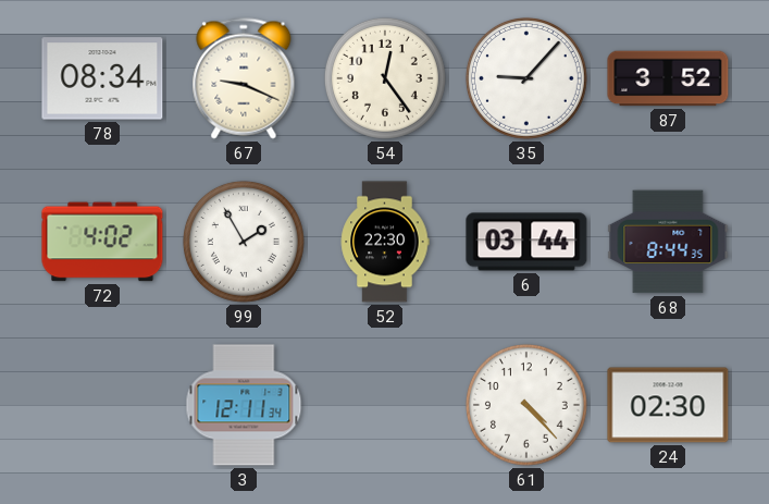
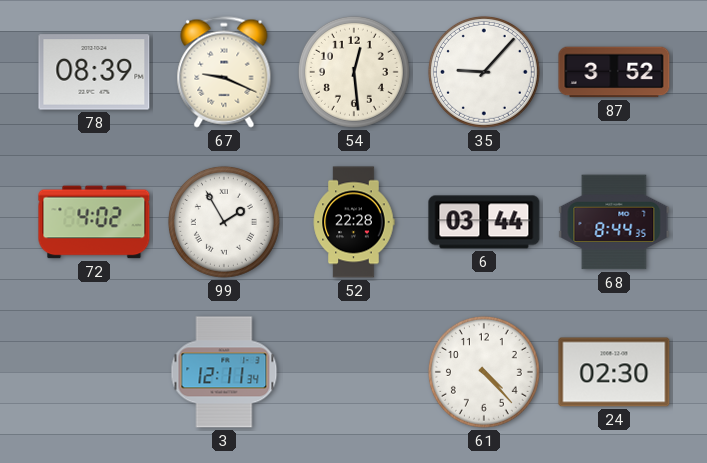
78: 08:34 -> 08:39
54: 12:24 -> 12:29
52: 22:30 -> 22:28
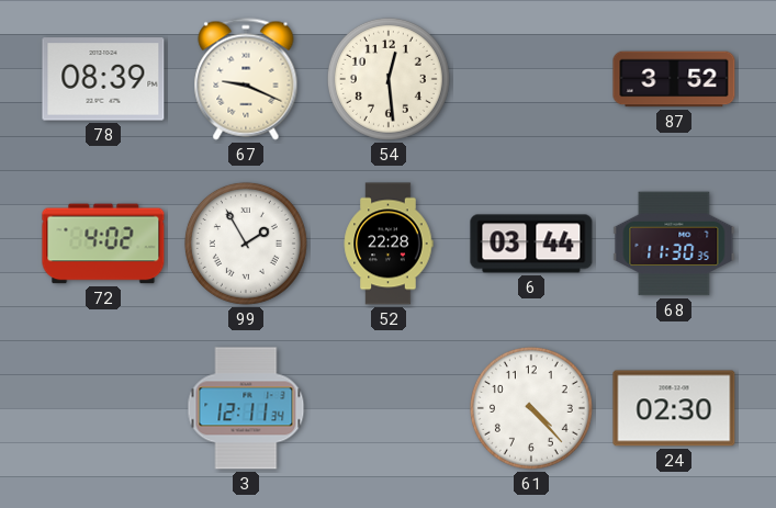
35: 9:07 -> none
68: 8:44 -> 11:30
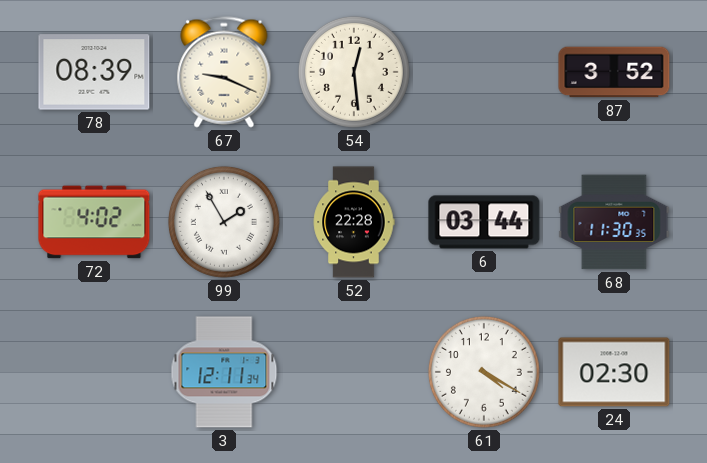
61: 4:23 -> 4:20
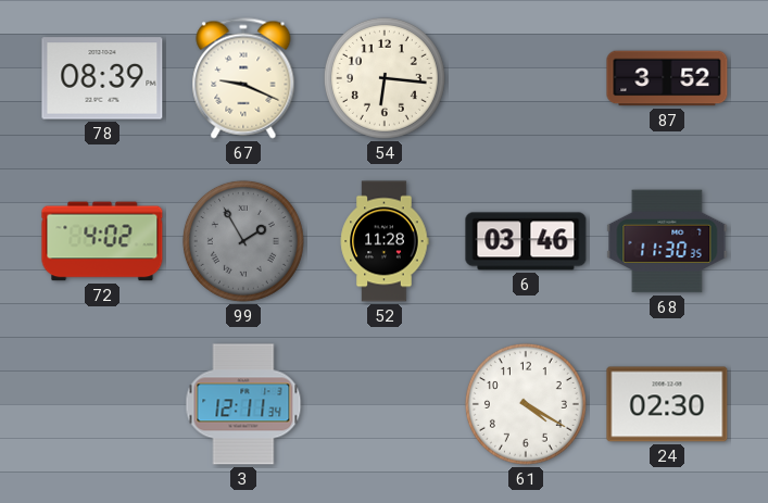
54: 12:29 -> 6:16
99 dial: white -> grey
52: 22:28 -> 11:28
6: 03:44 -> 03:46
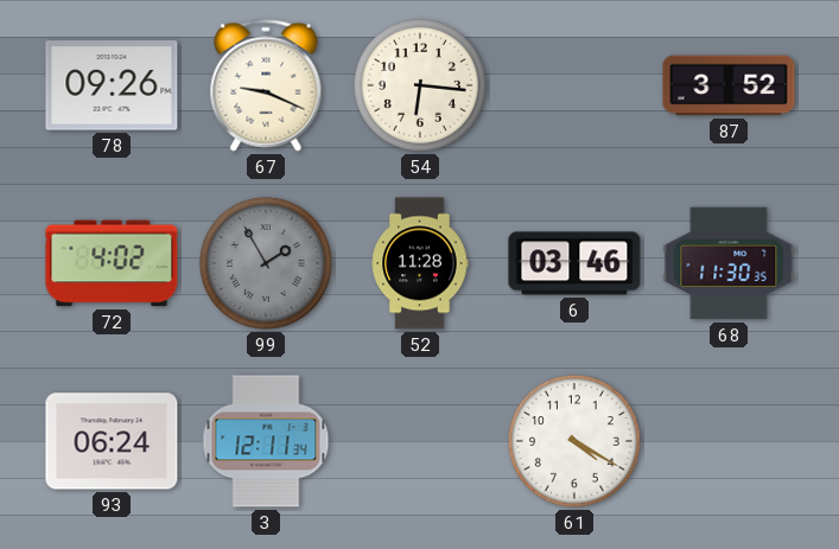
78: 08:39 -> 09:26
93: none -> 06:24
24: 02:30 -> none
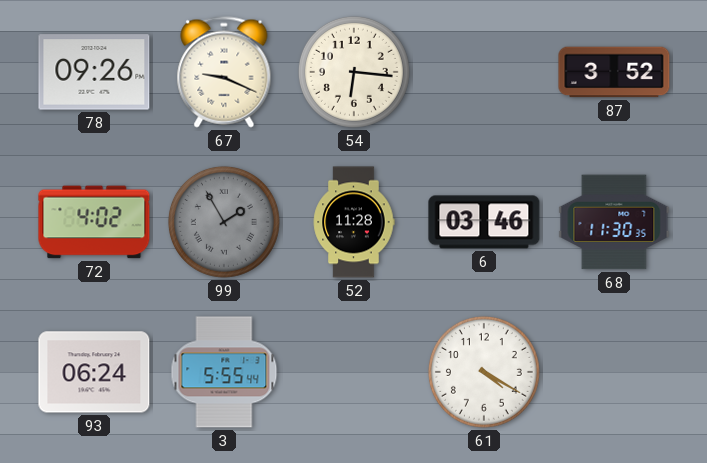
3: 12:11 -> 5:55
